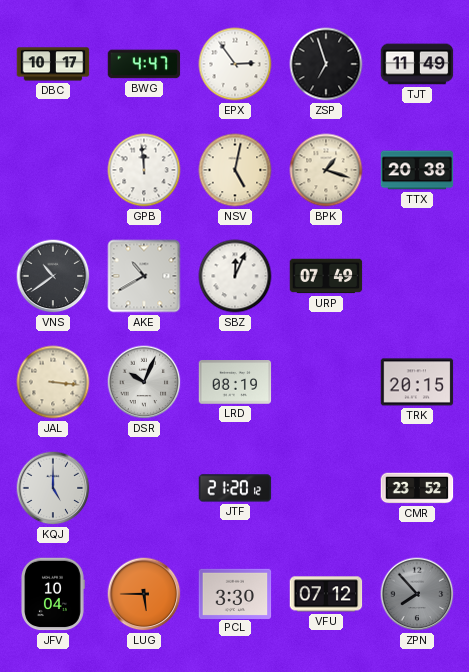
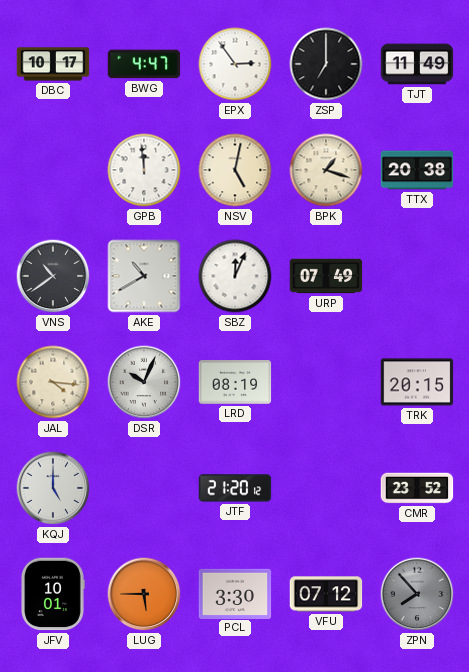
ZSP: 6:57 -> 7:00
JAL: 3:16 -> 4:16
JFV: 10:04 -> 10:01
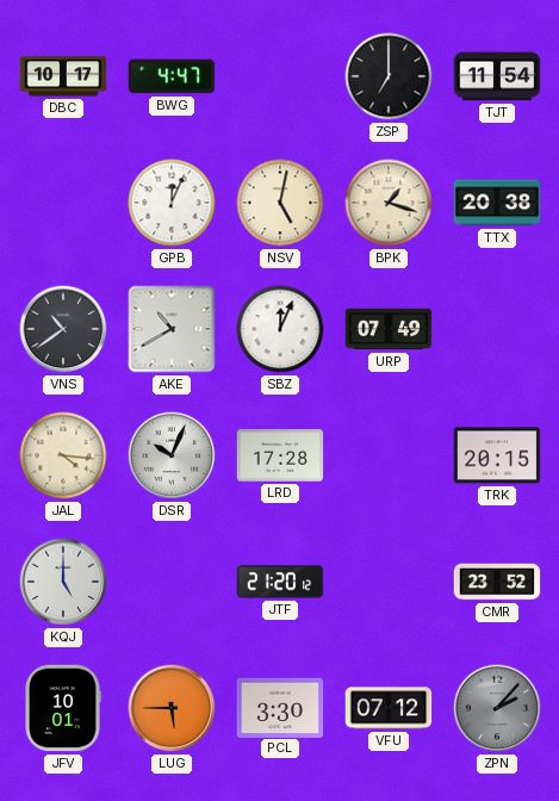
EPX: 2:54 -> none
TJT: 11:49 -> 11:54
GPB: 11:59 -> 12:04
LRD: 08:19 -> 17:28
ZPN: 7:53 -> 2:07
